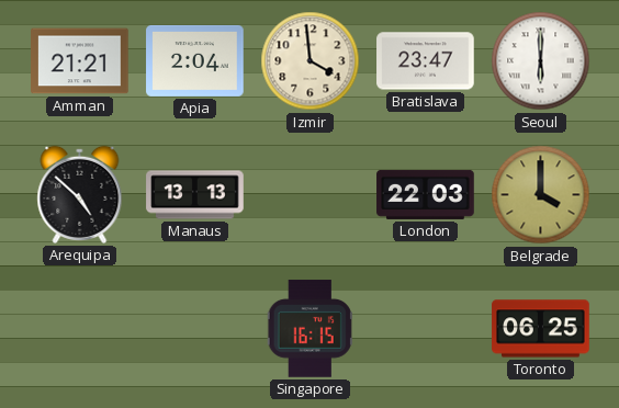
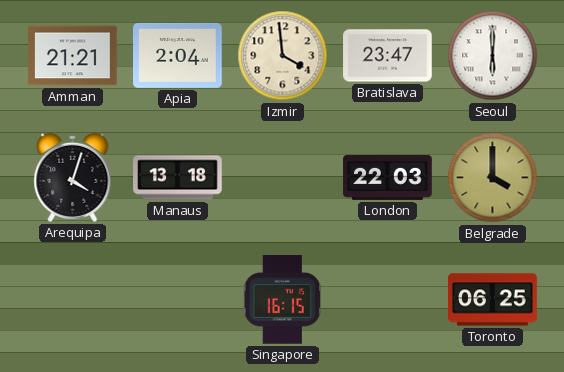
Arequipa: 4:52 -> 4:03
Manaus: 13:13 -> 13:18
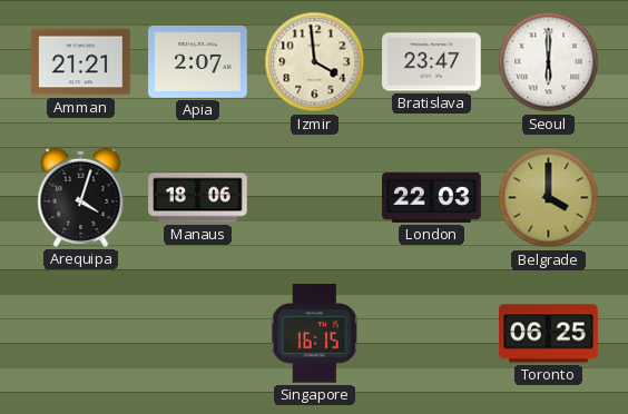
Apia: 2:04 -> 2:07
Manaus: 13:18 -> 18:06
